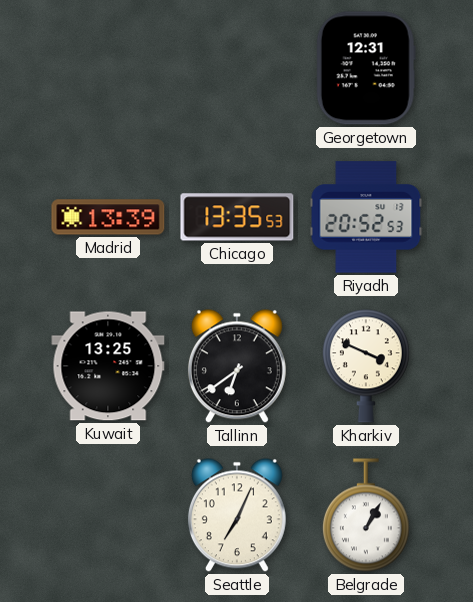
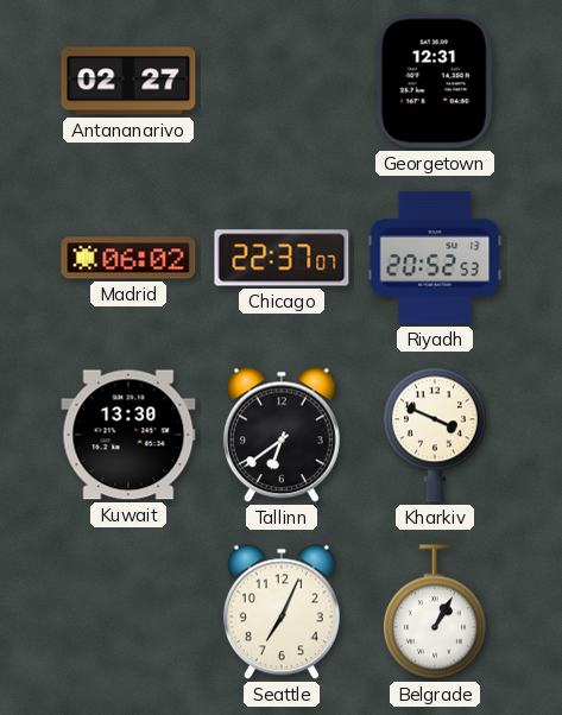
Antananarivo: none -> 02:27
Madrid: 13:39 -> 06:02
Chicago: 13:35 -> 22:37
Kuwait: 13:25 -> 13:30
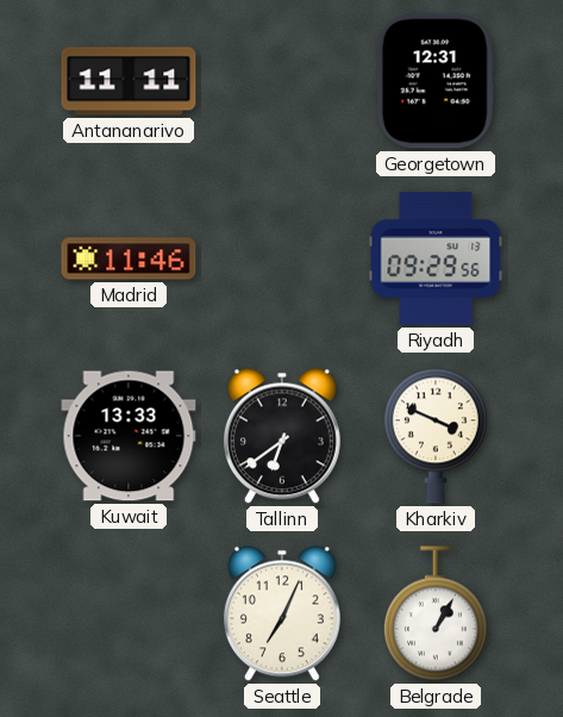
Antananarivo: 02:27 -> 11:11
Madrid: 06:02 -> 11:46
Chicago: 22:37 -> none
Riyadh: 20:52 -> 09:29
Kuwait: 13:30 -> 13:33
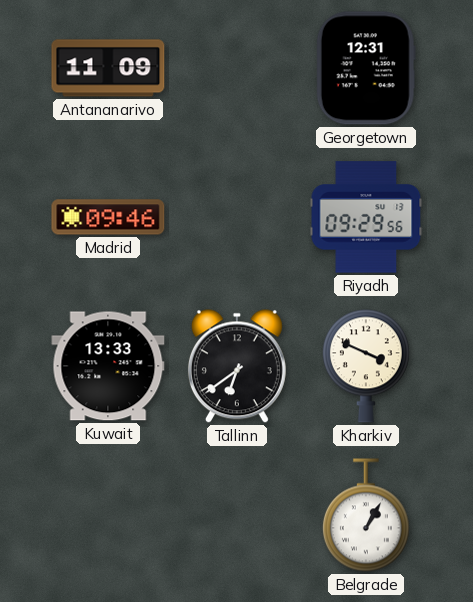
Antananarivo: 11:11 -> 11:09
Madrid: 11:46 -> 09:46
Seattle: 7:04 -> none
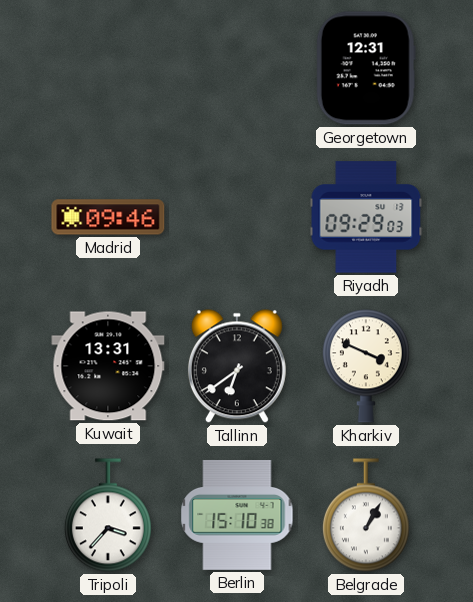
Antananarivo: 11:09 -> none
Riyadh: 09:29:56 -> 09:29:03
Kuwait: 13:33 -> 13:31
Tripoli: none -> 3:37
Berlin: none -> 15:10
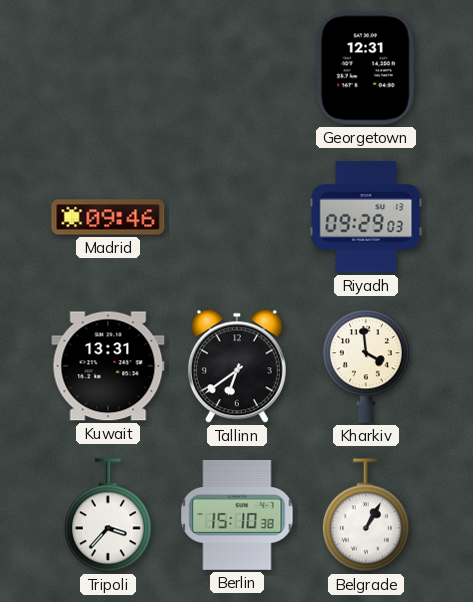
Kharkiv: 3:49 -> 3:59
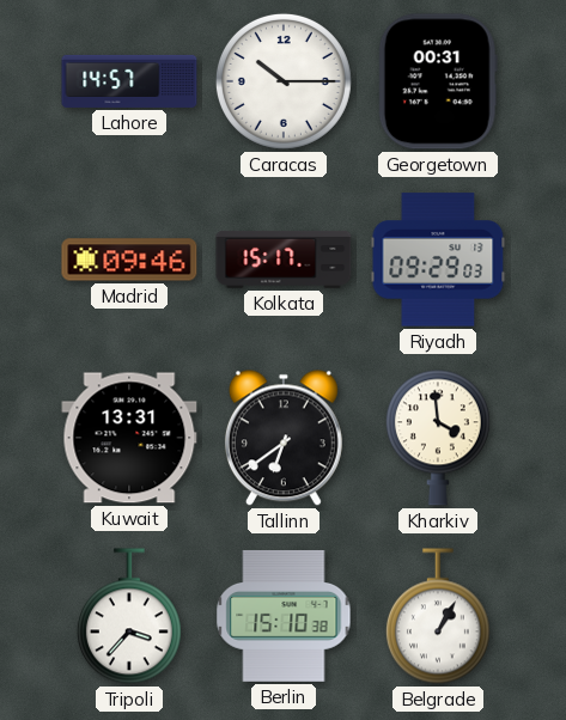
Lahore: none -> 14:57
Caracas: none -> 10:15
Georgetown: 12:31 -> 00:31
Kolkata: none -> 15:17
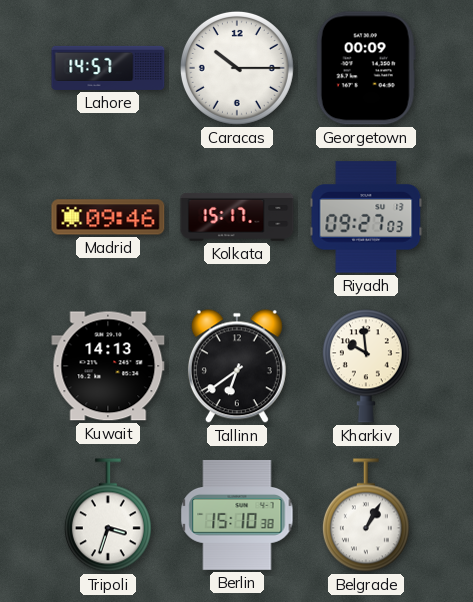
Georgetown: 00:31 -> 00:09
Riyadh: 09:29 -> 09:27
Kuwait: 13:31 -> 14:13
Kharkiv: 3:59 -> 9:59
Tripoli: 3:37 -> 3:33
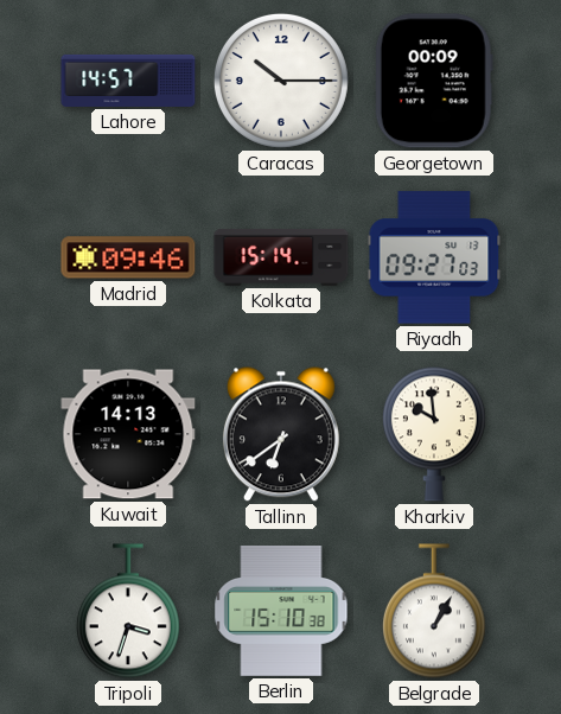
Kolkata: 15:17 -> 15:14
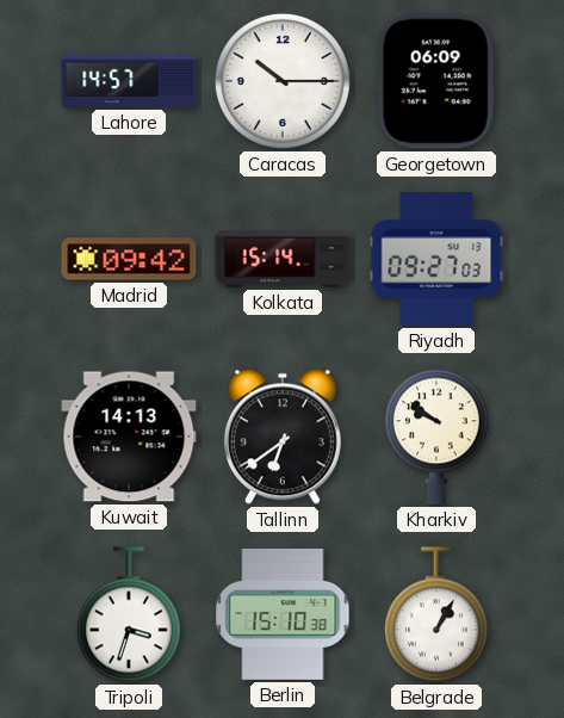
Georgetown: 00:09 -> 06:09
Madrid: 09:46 -> 09:42
Kharkiv: 9:59 -> 9:51
